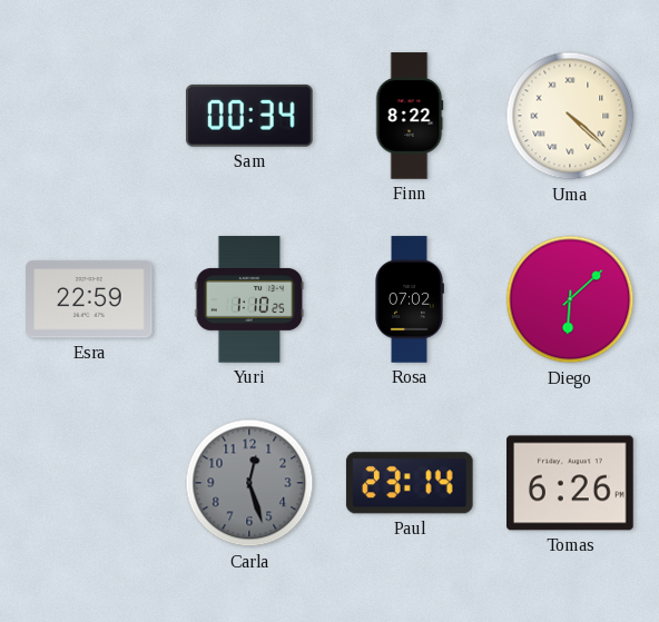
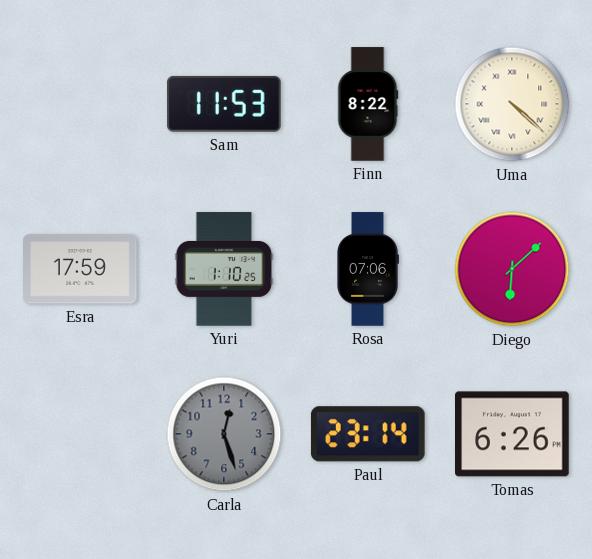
Sam: 00:34 -> 11:53
Esra: 22:59 -> 17:59
Rosa: 07:02 -> 07:06
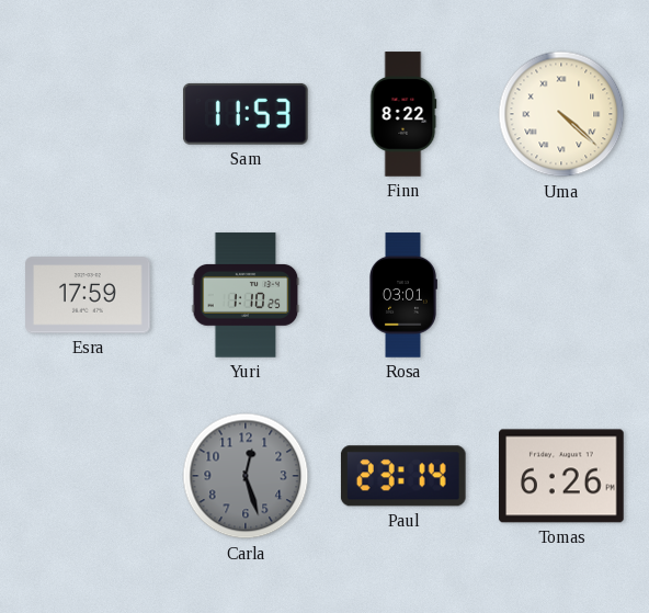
Rosa: 07:06 -> 03:01
Diego: 6:08 -> none
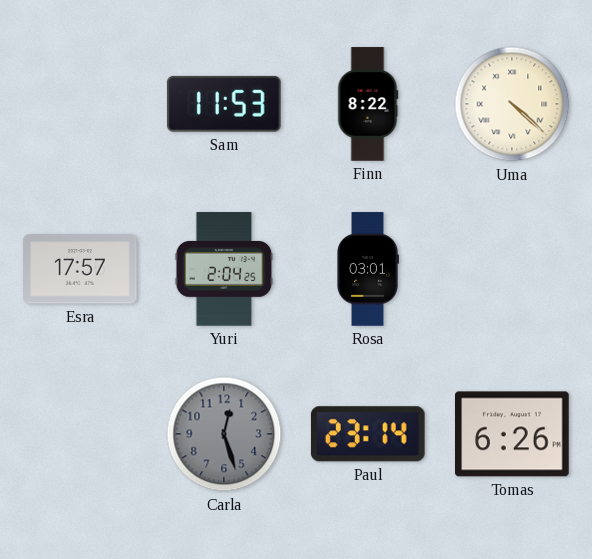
Esra: 17:59 -> 17:57
Yuri: 1:10 -> 2:04
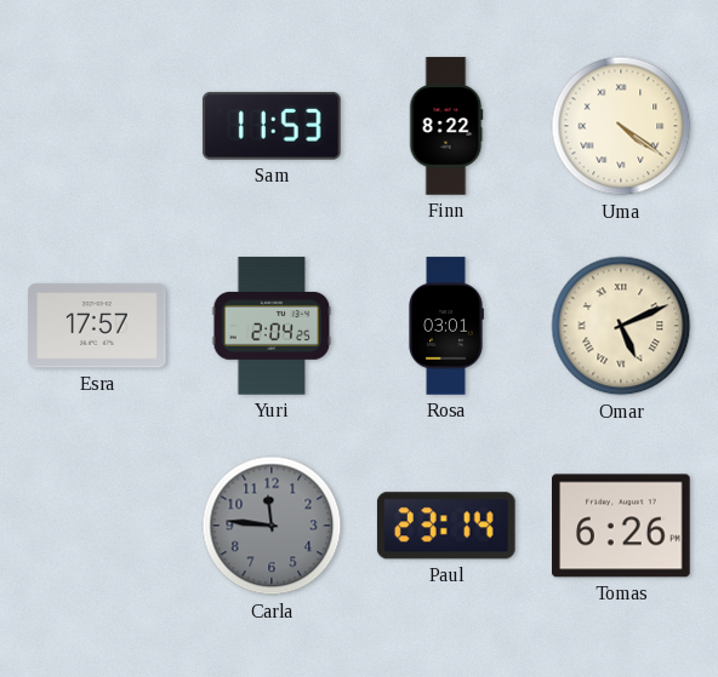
Uma: 4:22 -> 4:21
Omar: none -> 5:11
Carla: 12:27 -> 11:46
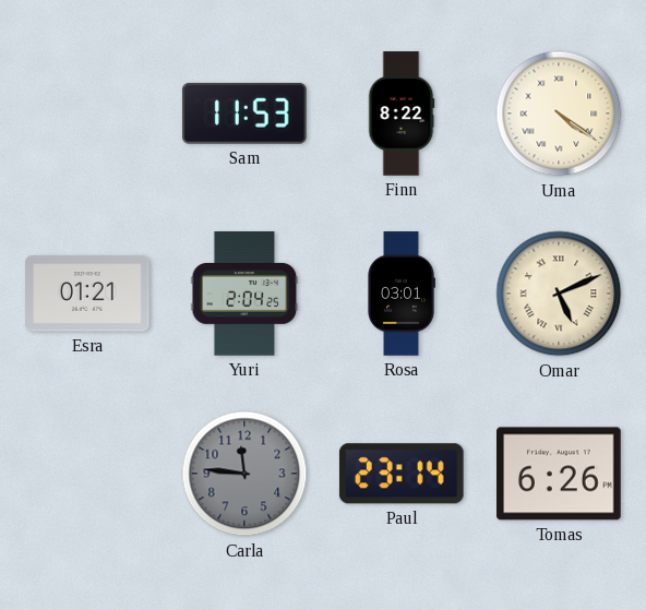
Esra: 17:57 -> 01:21
